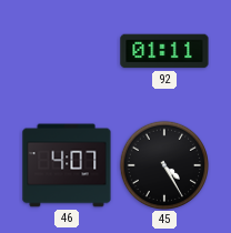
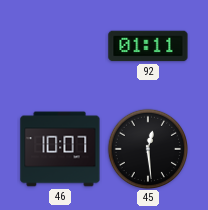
46: 4:07 -> 10:07
45: 4:25 -> 12:29
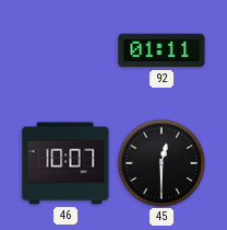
45: 12:29 -> 12:30
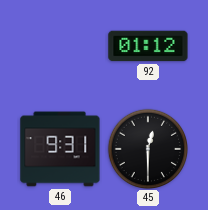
92: 01:11 -> 01:12
46: 10:07 -> 9:31
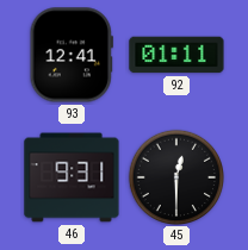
93: none -> 12:41
92: 01:12 -> 01:11
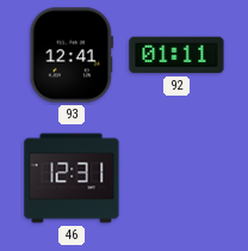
46: 9:31 -> 12:31
45: 12:30 -> none
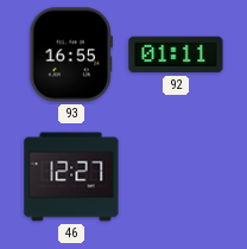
93: 12:41 -> 16:55
46: 12:31 -> 12:27
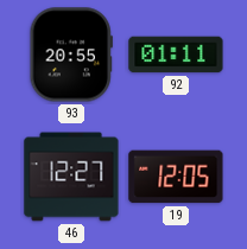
93: 16:55 -> 20:55
19: none -> 12:05
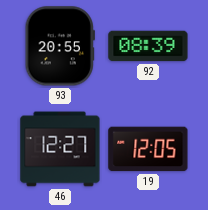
92: 01:11 -> 08:39
